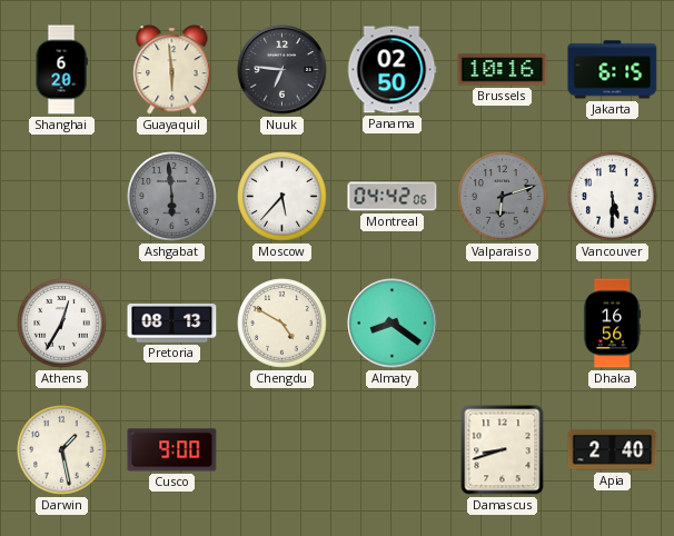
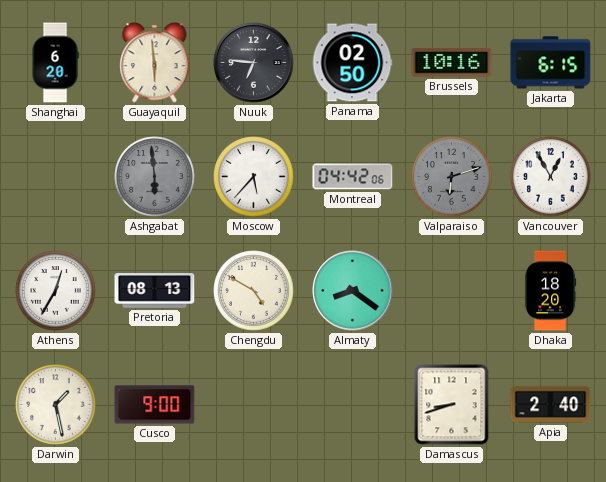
Vancouver: 5:30 -> 12:55
Dhaka: 16:56 -> 18:20
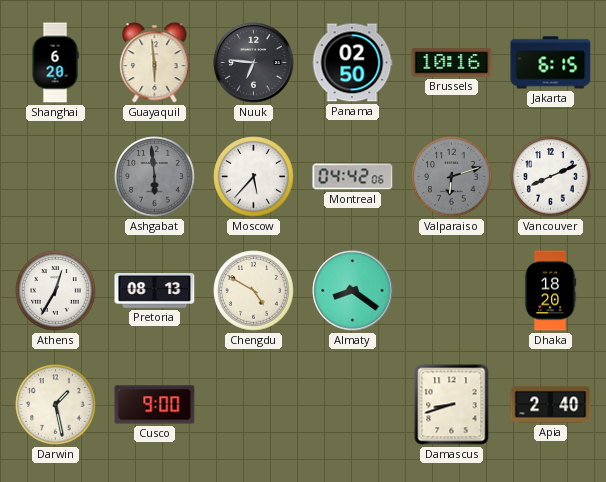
Vancouver: 12:55 -> 8:11
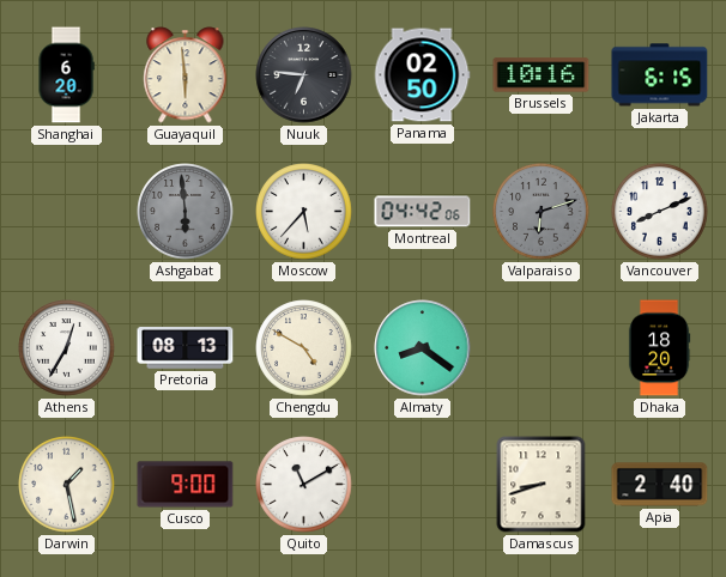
Quito: none -> 11:10
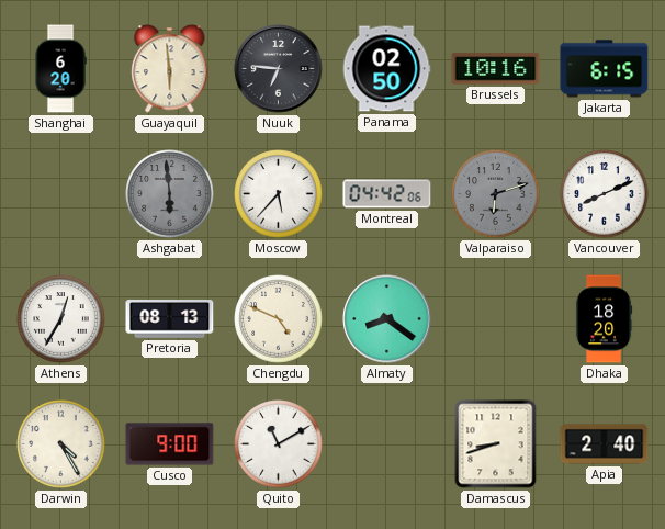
Chengdu: 4:50 -> 4:49
Darwin: 1:28 -> 4:25
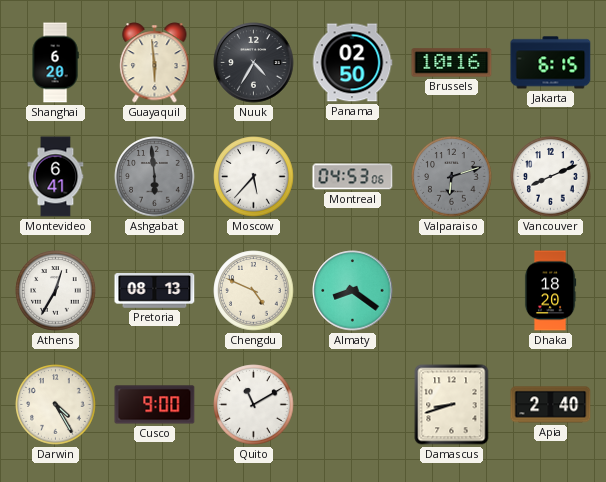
Nuuk: 6:46 -> 4:35
Montevideo: none -> 6:41
Montreal: 04:42 -> 04:53
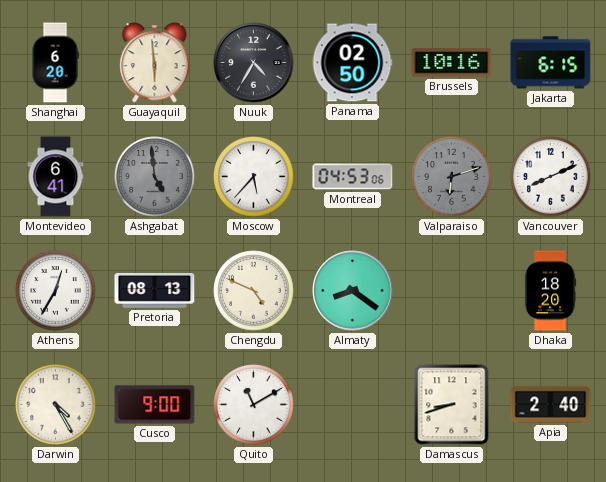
Ashgabat: 5:59 -> 4:59
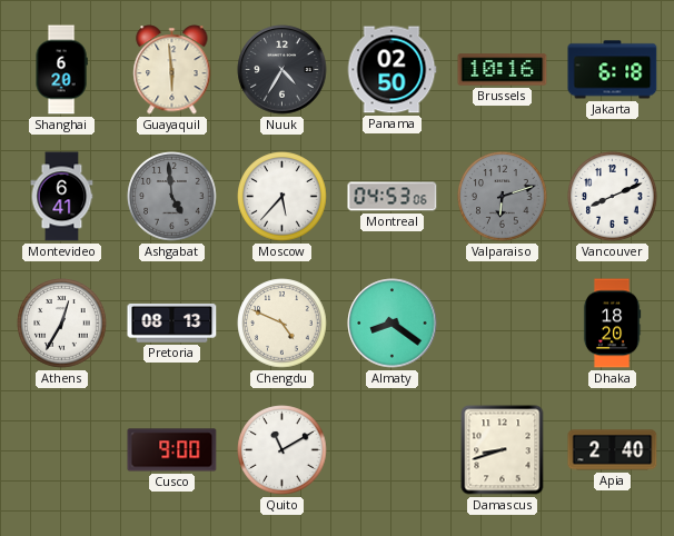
Jakarta: 6:15 -> 6:18
Darwin: 4:25 -> none
